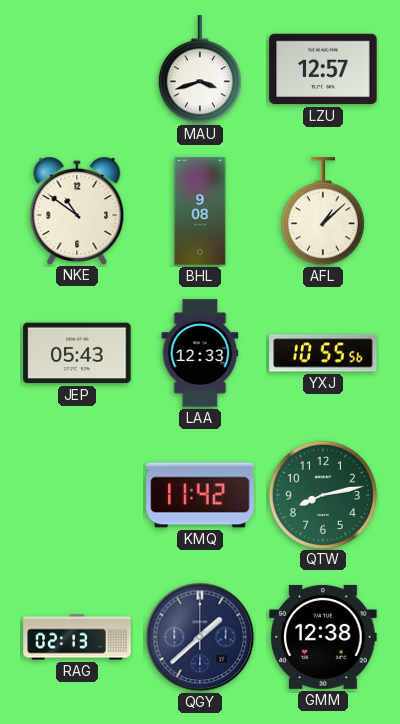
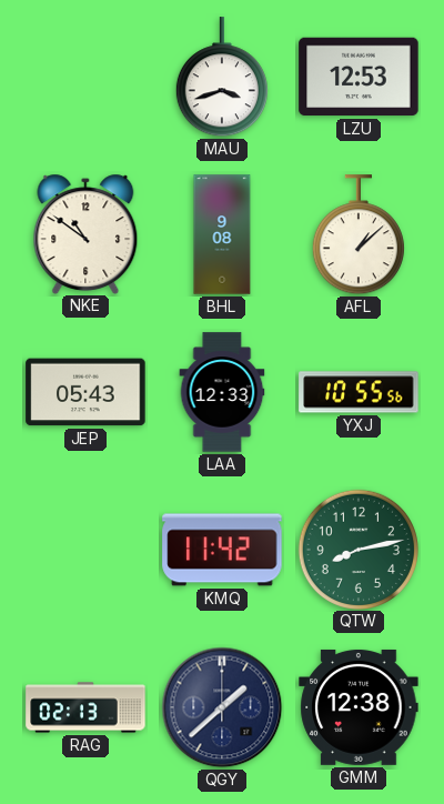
LZU: 12:57 -> 12:53
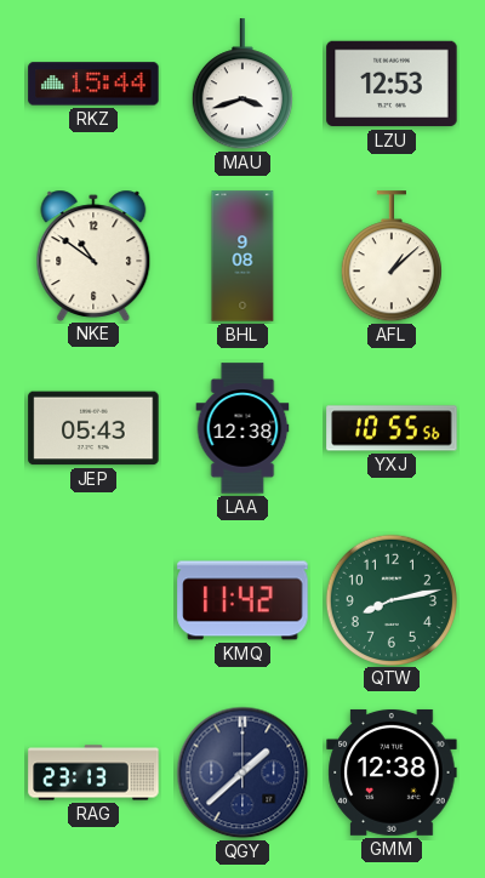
RKZ: none -> 15:44
LAA: 12:33 -> 12:38
RAG: 02:13 -> 23:13
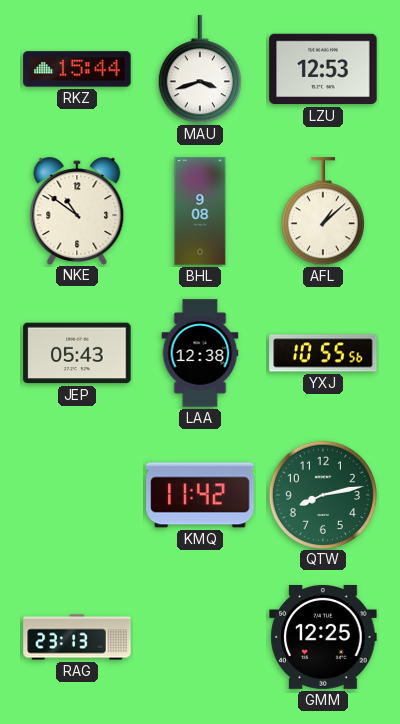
QGY: 1:38 -> none
GMM: 12:38 -> 12:25
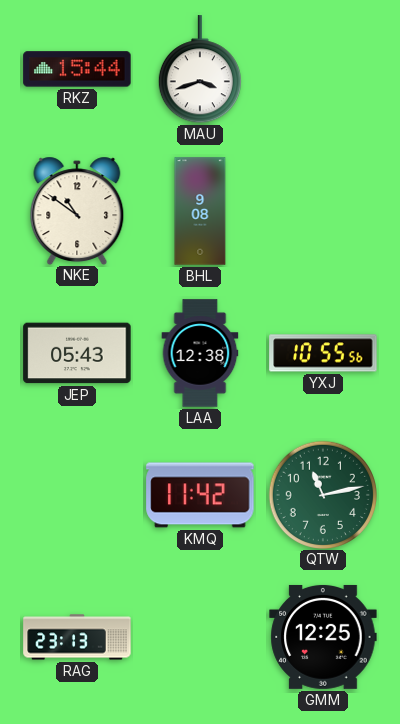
LZU: 12:53 -> none
AFL: 1:08 -> none
QTW: 8:13 -> 11:13
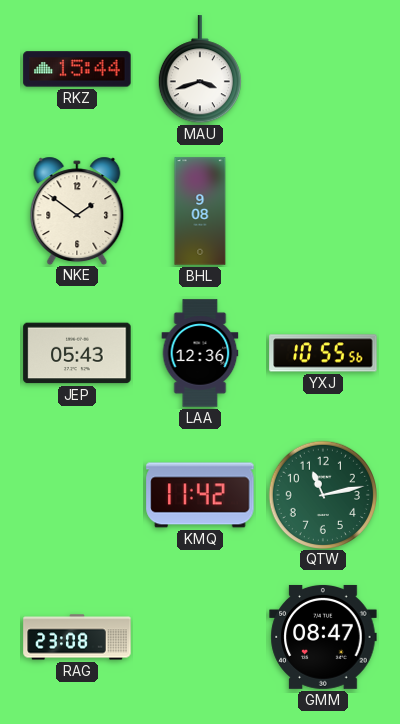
NKE: 10:51 -> 1:51
LAA: 12:38 -> 12:36
RAG: 23:13 -> 23:08
GMM: 12:25 -> 08:47
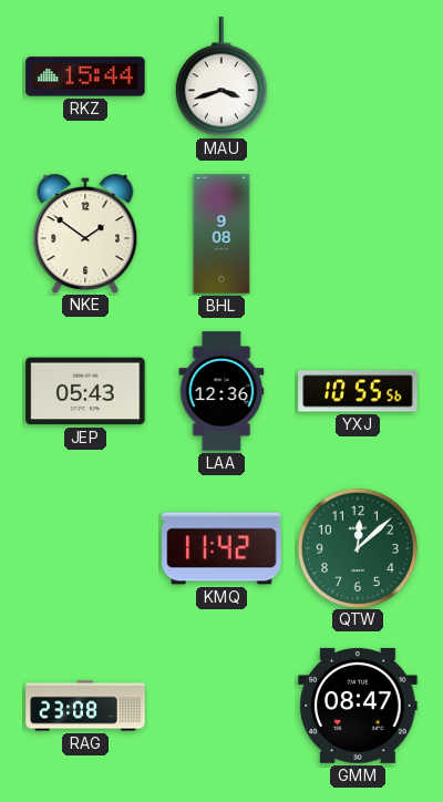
QTW: 11:13 -> 12:08
